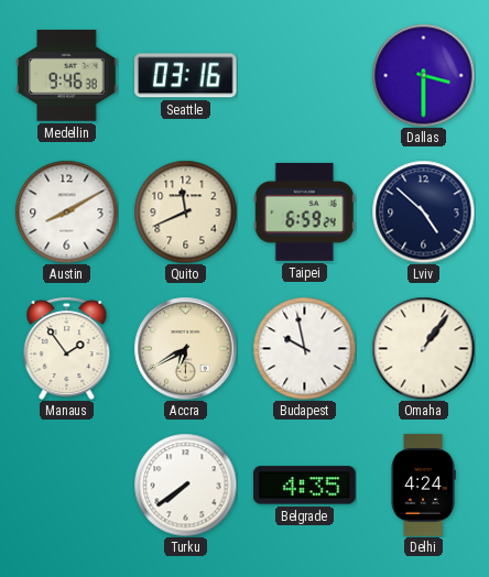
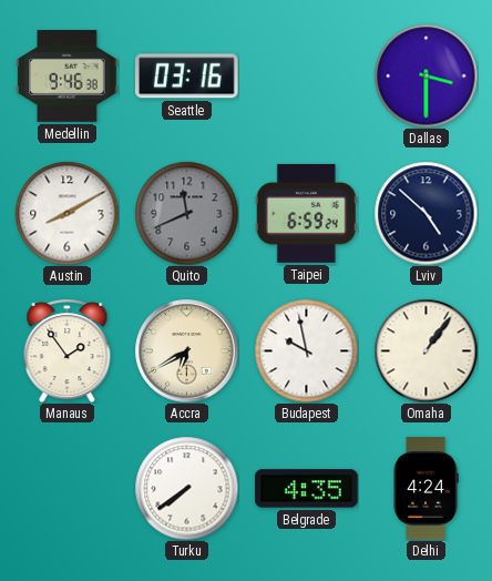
Quito dial: cream -> grey
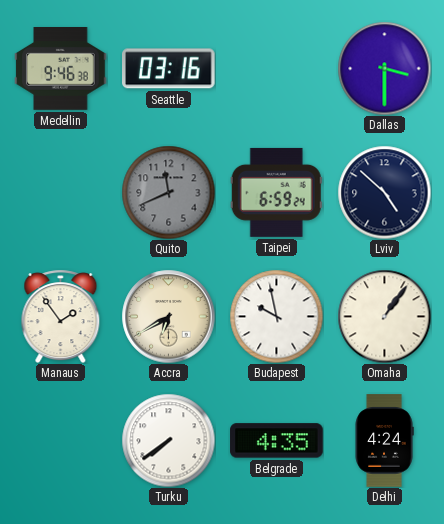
Austin: 8:10 -> none
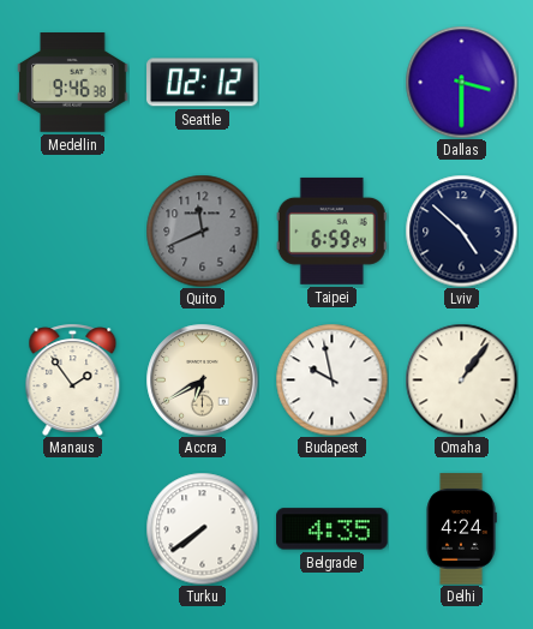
Seattle: 03:16 -> 02:12
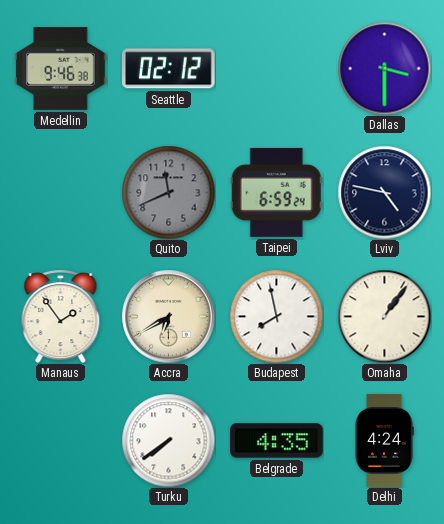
Lviv: 4:52 -> 4:47
Budapest: 9:58 -> 7:58
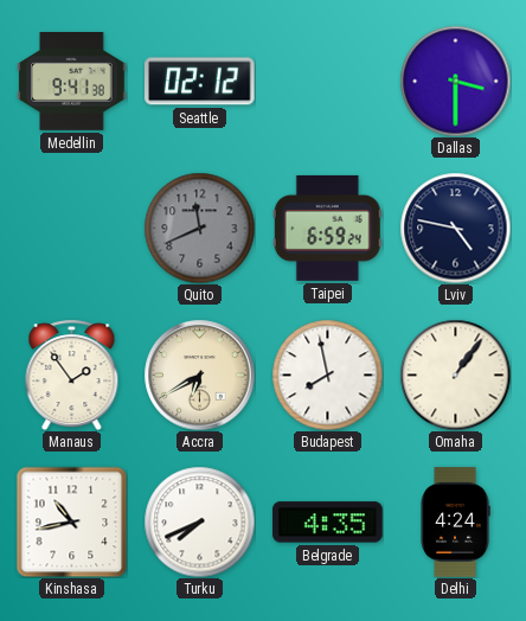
Medellin: 9:46 -> 9:41
Kinshasa: none -> 10:43
Turku: 7:39 -> 7:41
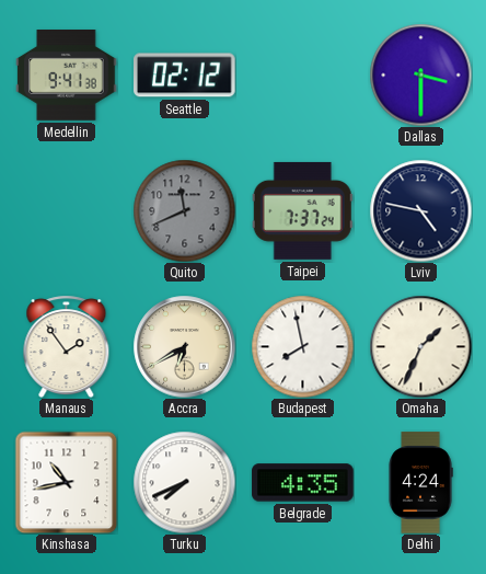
Taipei: 6:59 -> 7:37
Omaha: 1:06 -> 1:34
